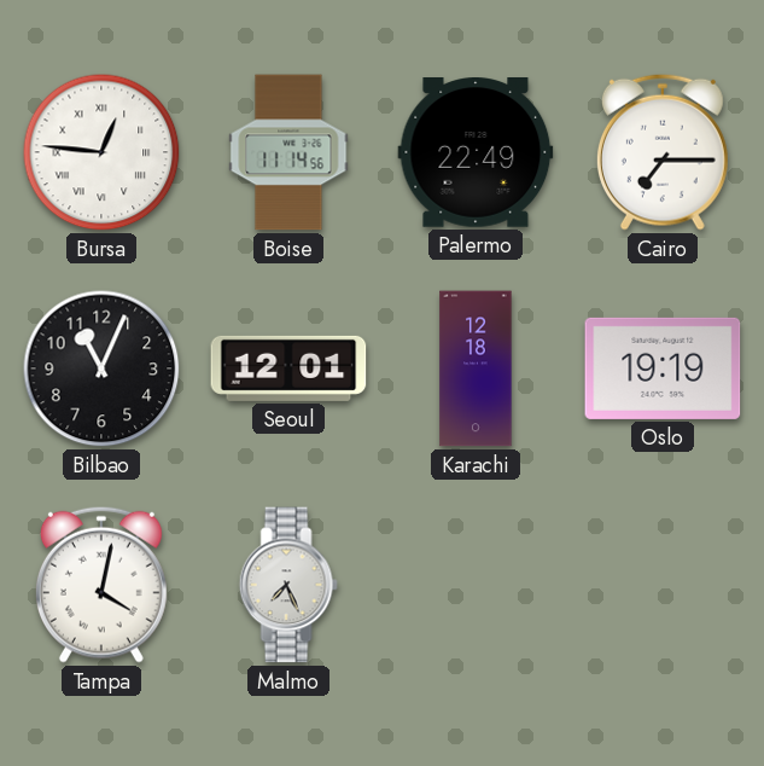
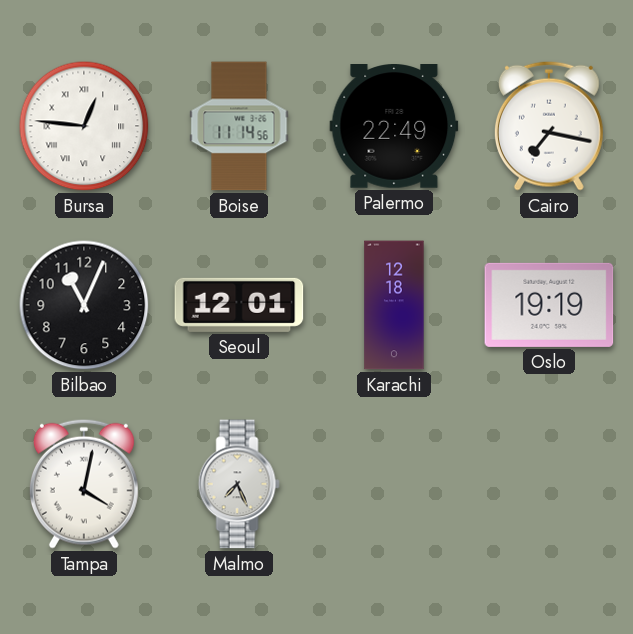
Cairo: 7:15 -> 7:17
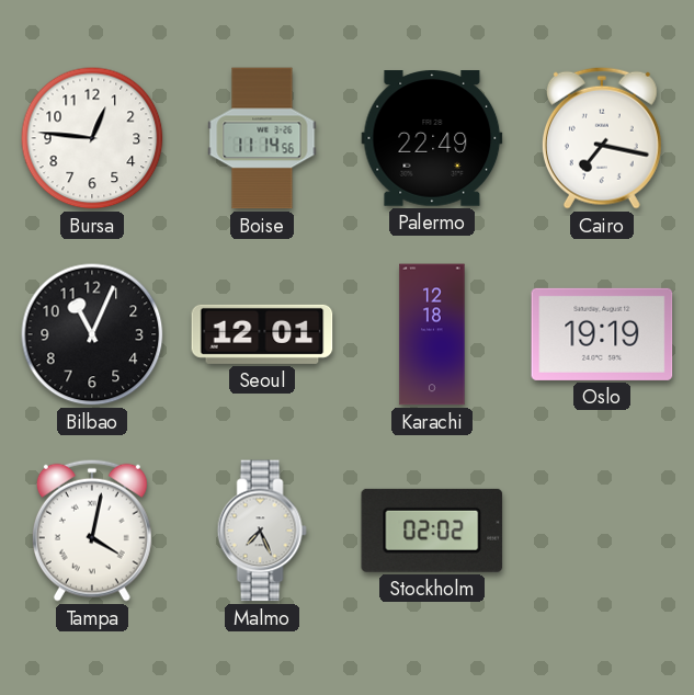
Bursa numerals: Roman -> Arabic
Stockholm: none -> 02:02
